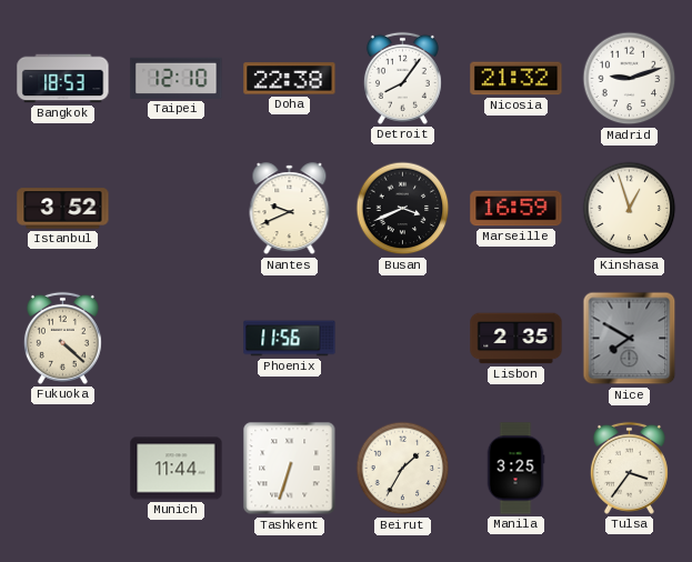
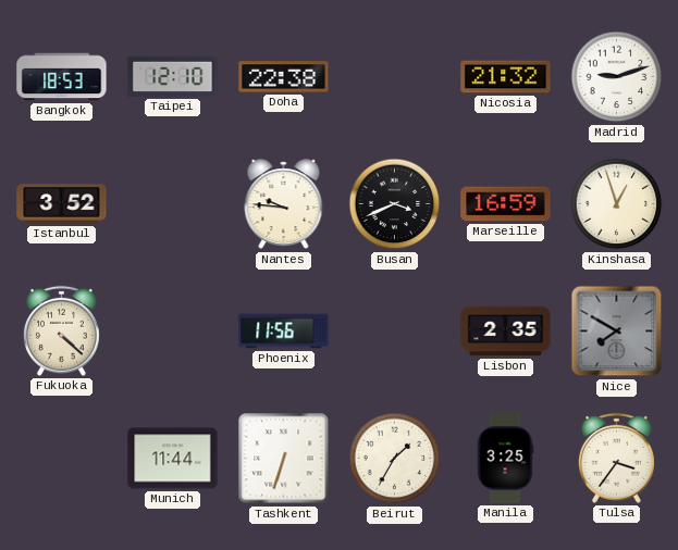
Detroit: 8:06 -> none
Nantes: 9:41 -> 9:46
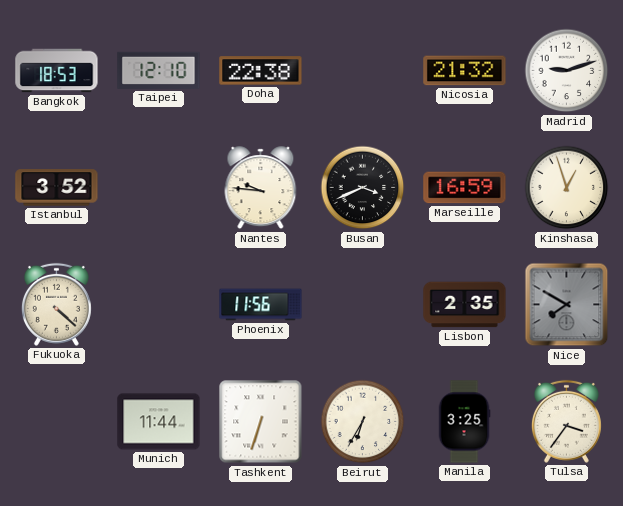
Beirut: 1:35 -> 6:35
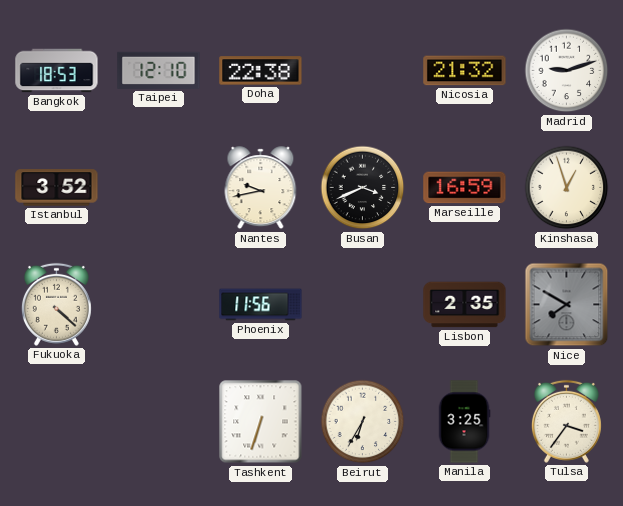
Nantes: 9:46 -> 9:43
Munich: 11:44 -> none
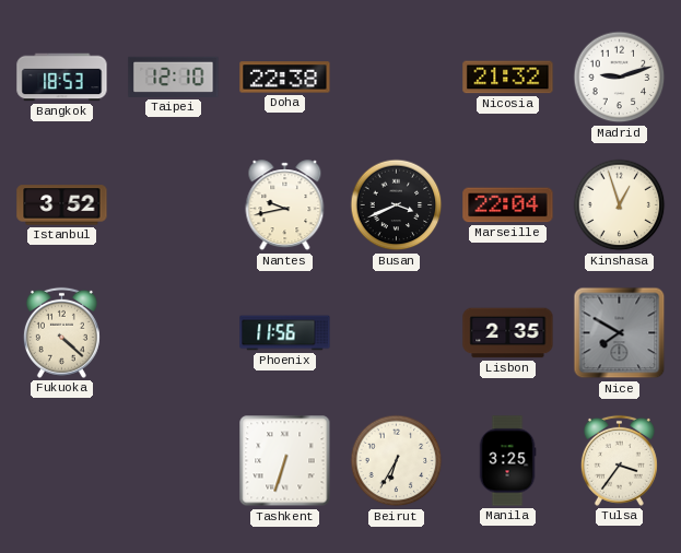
Marseille: 16:59 -> 22:04
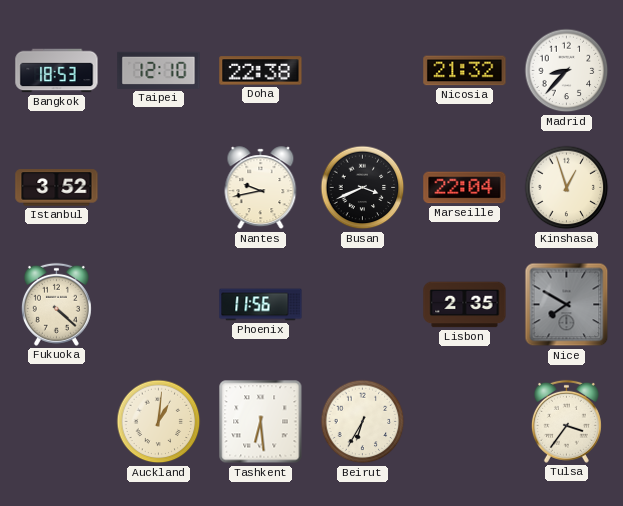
Madrid: 9:12 -> 8:37
Auckland: none -> 1:01
Tashkent: 6:33 -> 6:29
Manila: 3:25 -> none
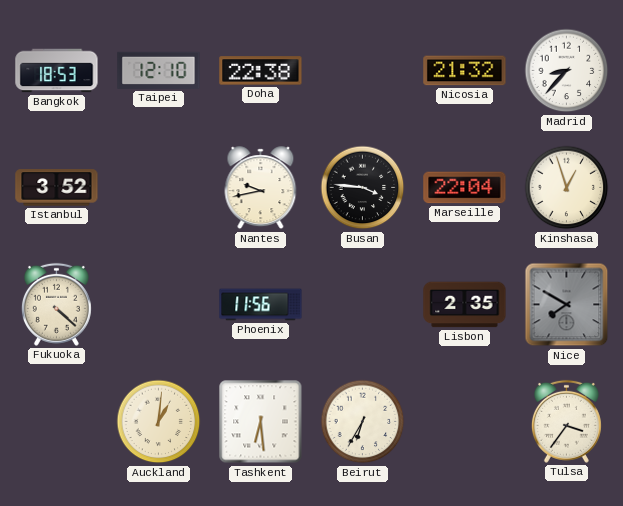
Busan: 3:41 -> 3:46
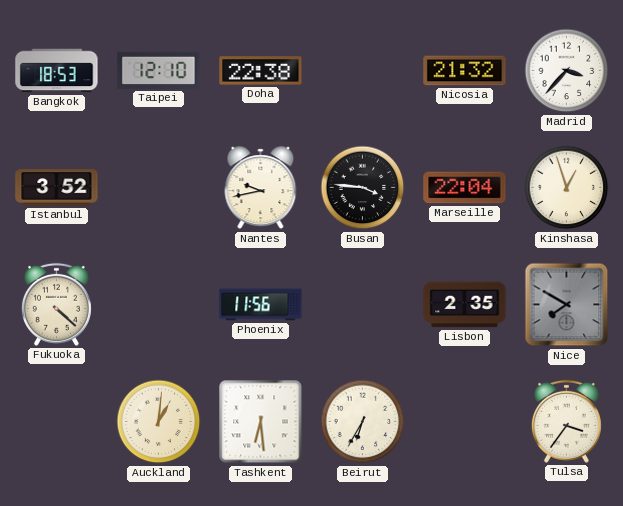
Madrid: 8:37 -> 3:37
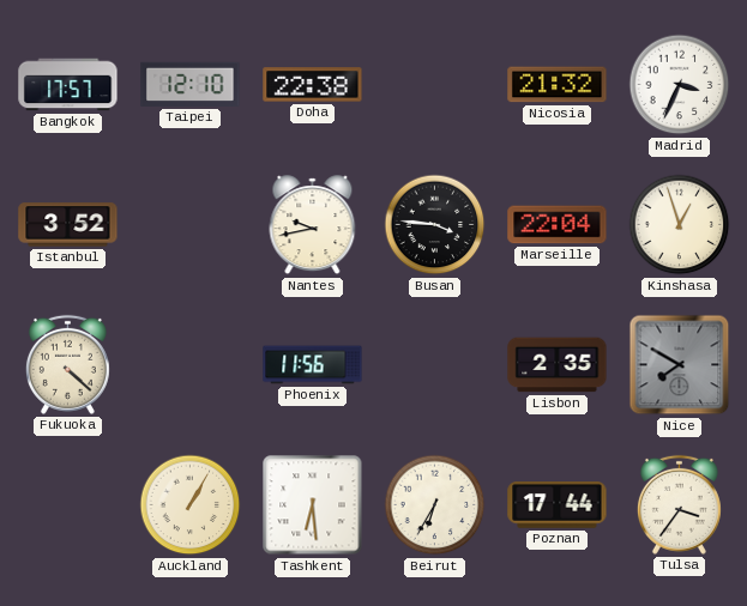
Bangkok: 18:53 -> 17:57
Madrid: 3:37 -> 3:34
Auckland: 1:01 -> 1:05
Poznan: none -> 17:44
